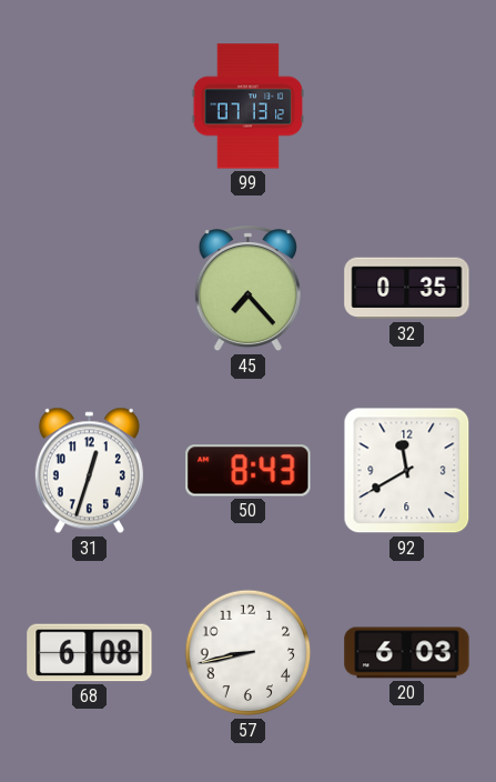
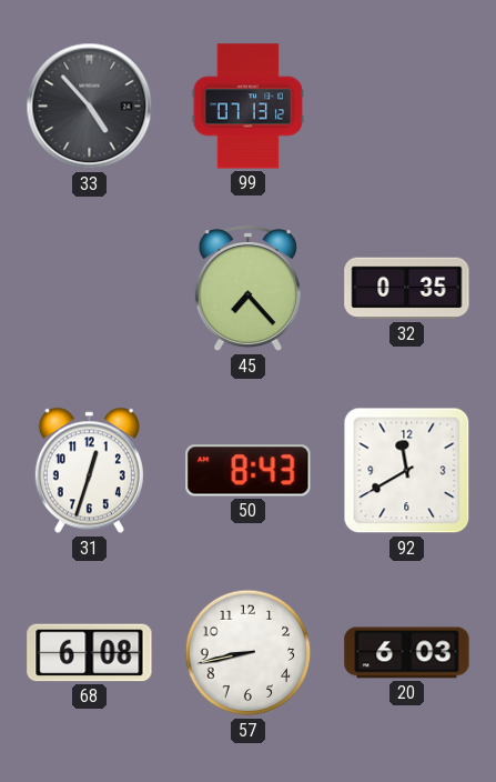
33: none -> 4:53
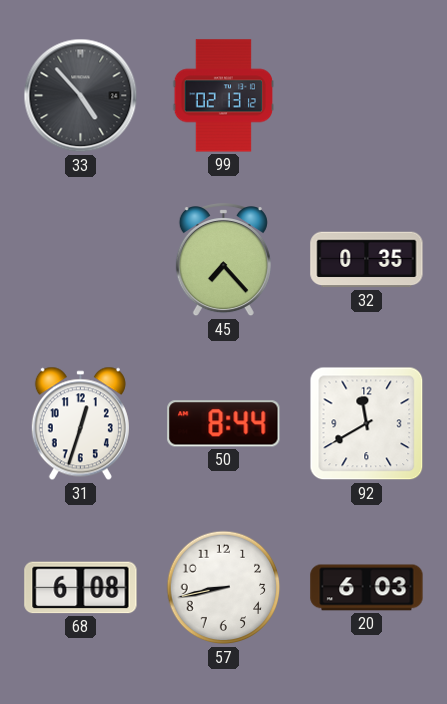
99: 07:13 -> 02:13
50: 8:43 -> 8:44
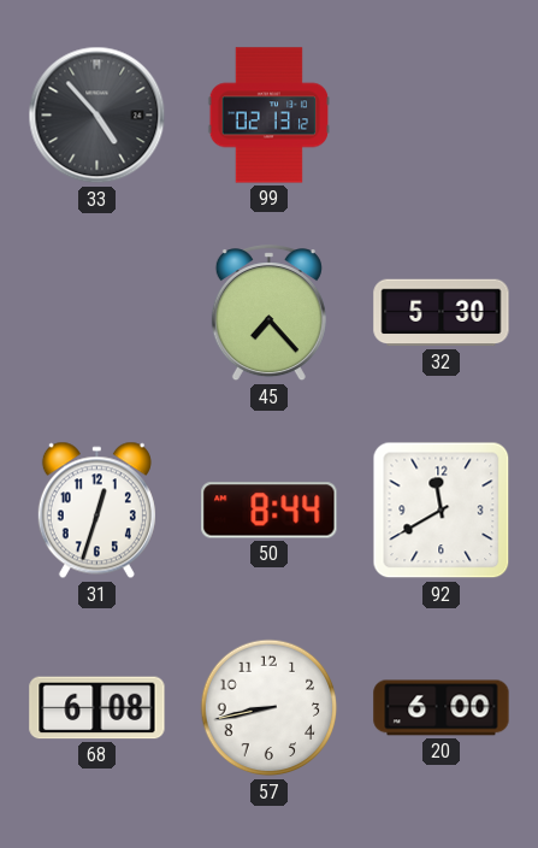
32: 0:35 -> 5:30
20: 6:03 -> 6:00
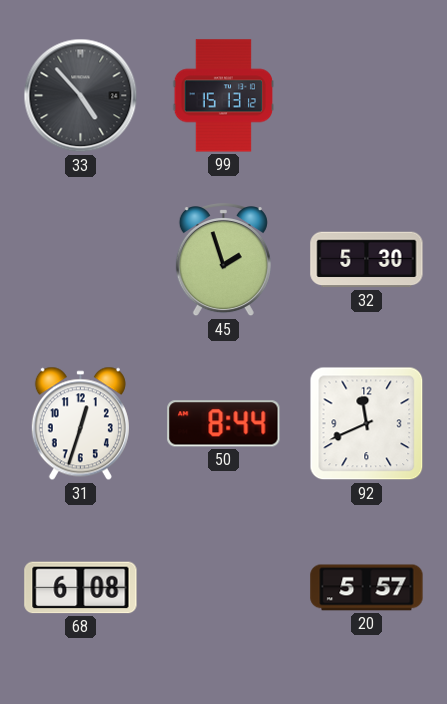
99: 02:13 -> 15:13
45: 7:23 -> 1:57
92: 11:40 -> 11:41
57: 8:43 -> none
20: 6:00 -> 5:57
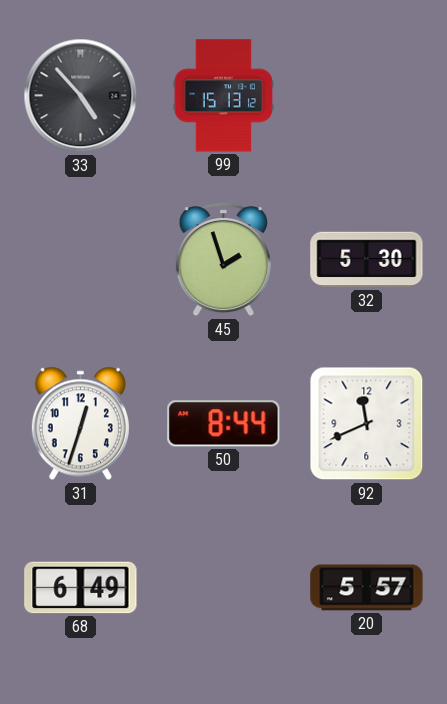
68: 6:08 -> 6:49
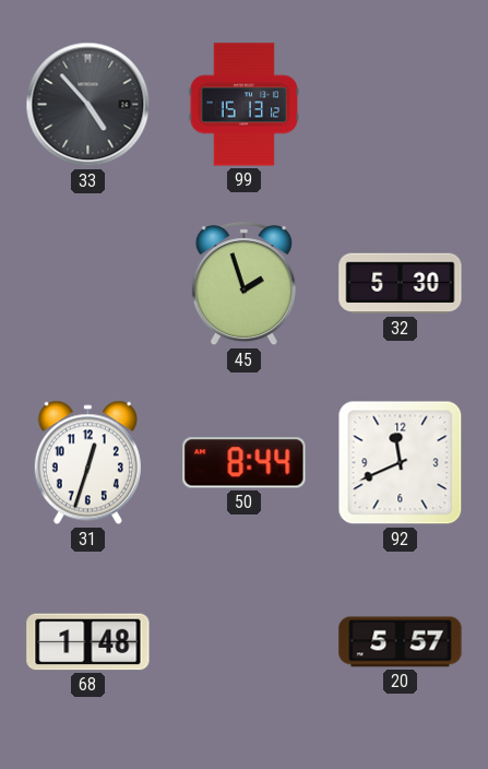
68: 6:49 -> 1:48
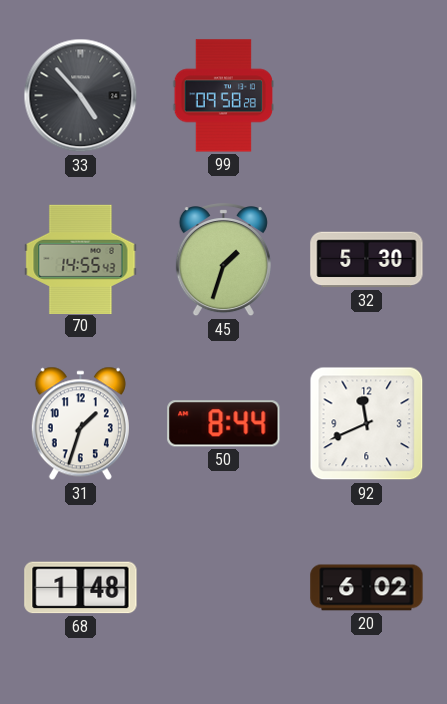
99: 15:13 -> 09:58
70: none -> 14:55
45: 1:57 -> 1:33
31: 12:33 -> 1:33
20: 5:57 -> 6:02
